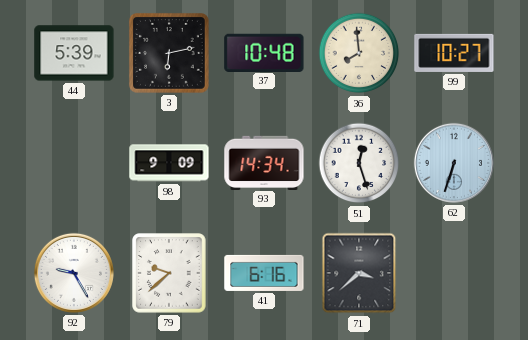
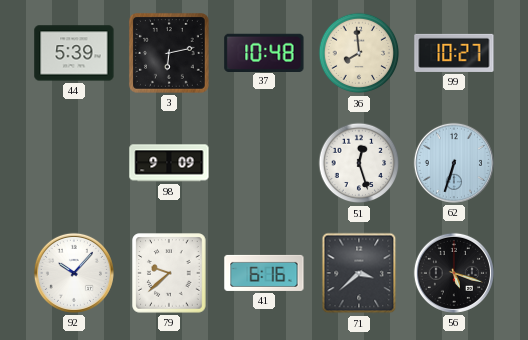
93: 14:34 -> none
92: 9:25 -> 10:07
56: none -> 5:18
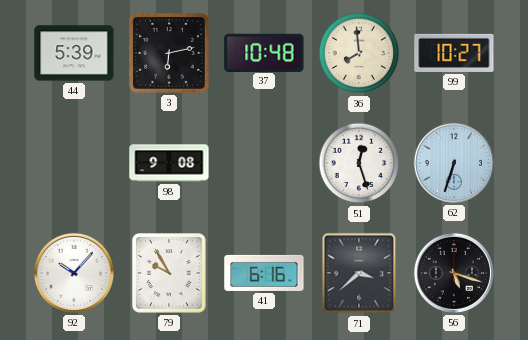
98: 9:09 -> 9:08
79: 9:38 -> 9:55
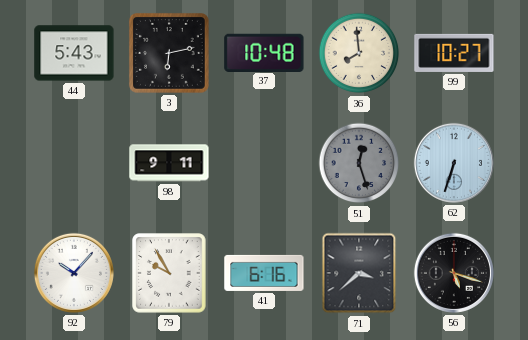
44: 5:39 -> 5:43
98: 9:08 -> 9:11
51 dial: white -> grey
